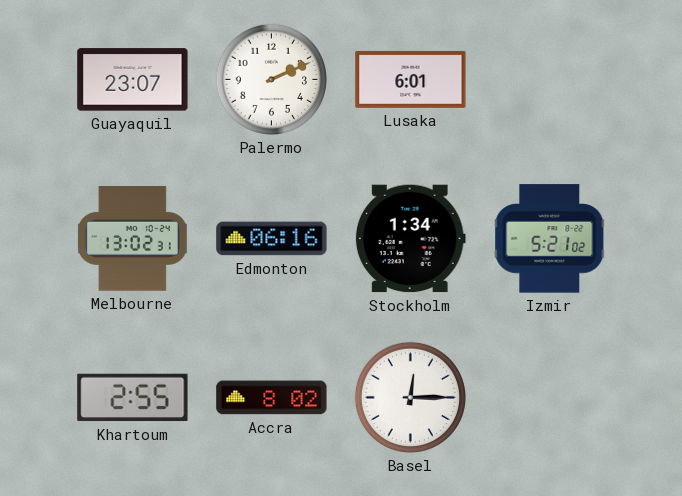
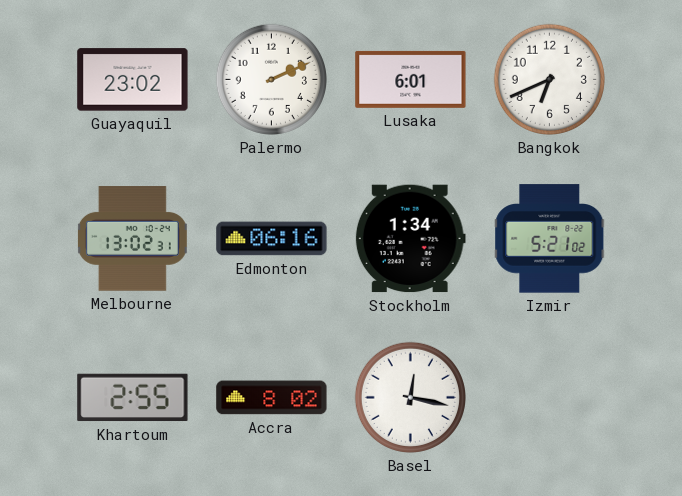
Guayaquil: 23:07 -> 23:02
Bangkok: none -> 6:41
Basel: 12:15 -> 12:17
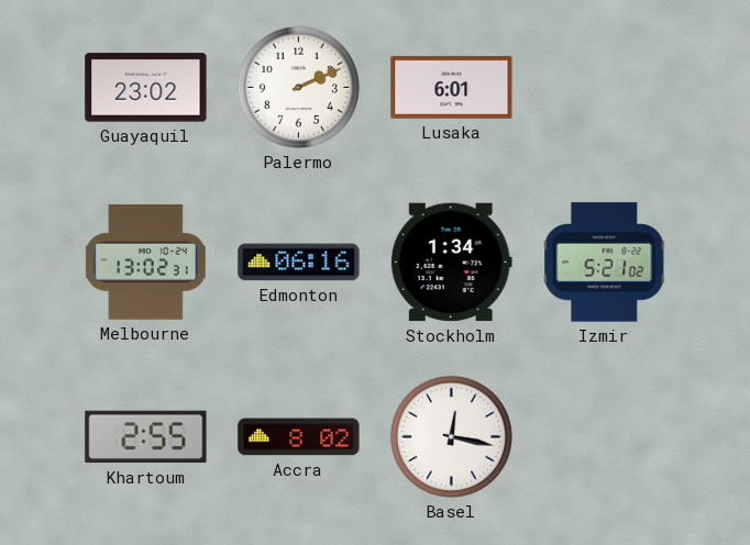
Bangkok: 6:41 -> none
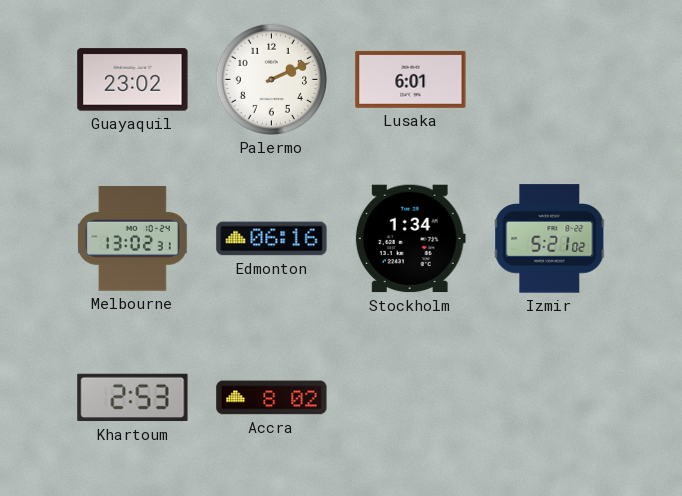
Khartoum: 2:55 -> 2:53
Basel: 12:17 -> none
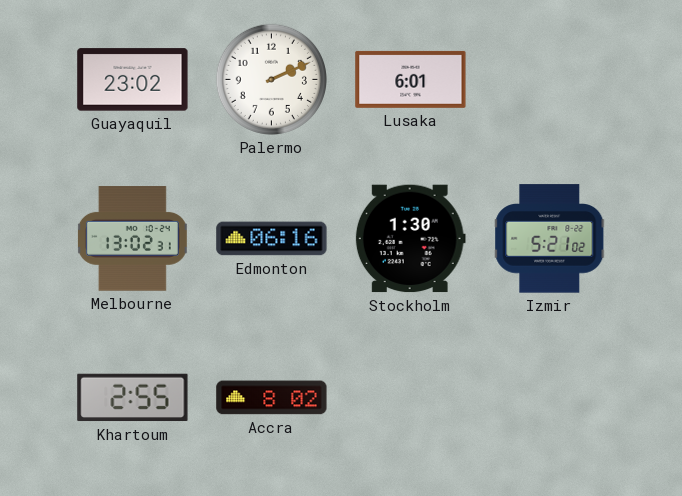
Stockholm: 1:34 -> 1:30
Khartoum: 2:53 -> 2:55
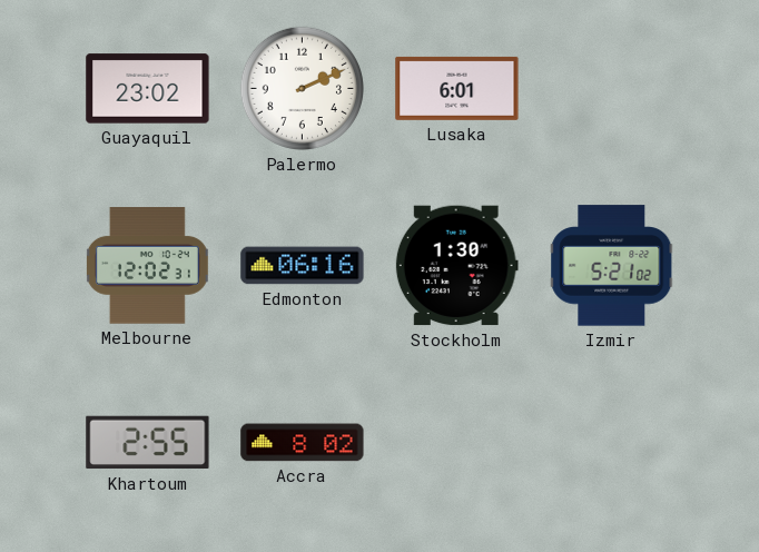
Melbourne: 13:02 -> 12:02
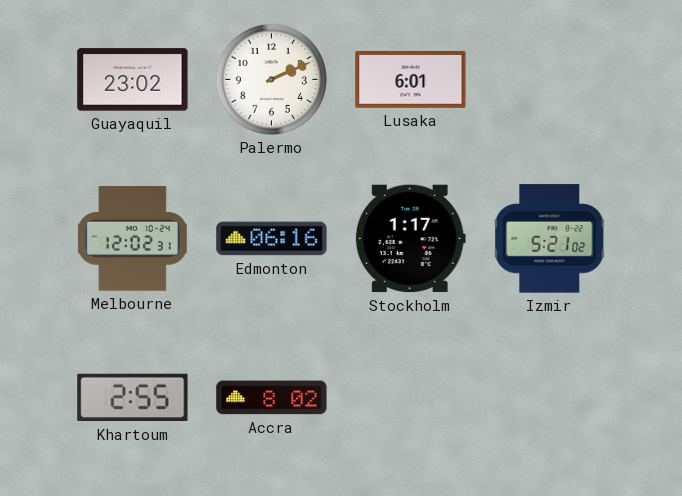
Stockholm: 1:30 -> 1:17
